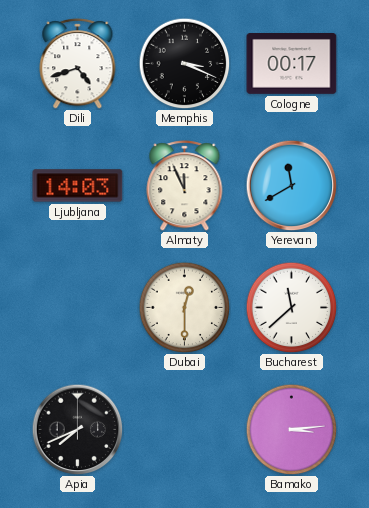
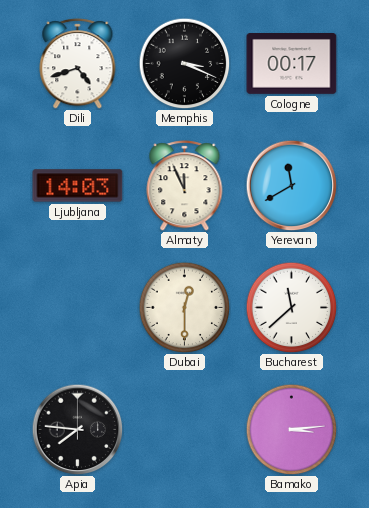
Apia: 7:41 -> 7:46
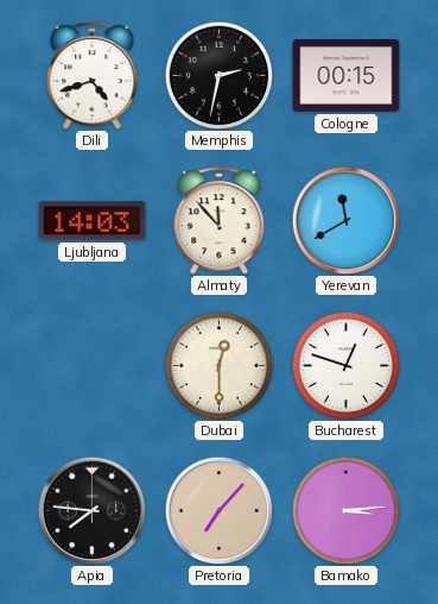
Memphis: 3:19 -> 2:32
Cologne: 00:17 -> 00:15
Almaty: 11:56 -> 11:53
Bucharest: 11:38 -> 12:48
Pretoria: none -> 7:07
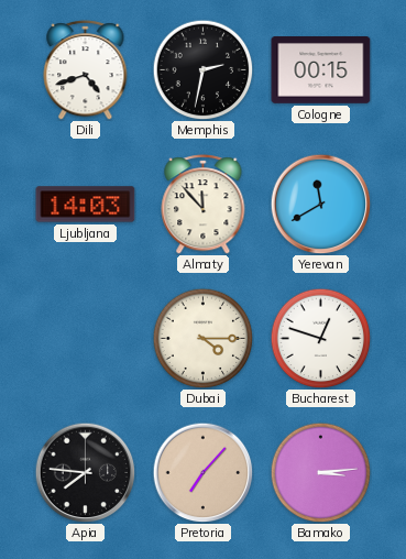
Dubai: 12:30 -> 4:15
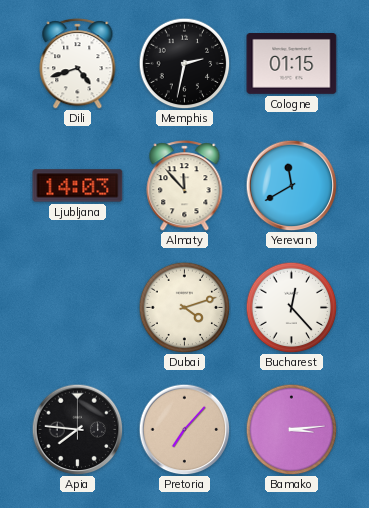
Cologne: 00:15 -> 01:15
Dubai: 4:15 -> 4:12
Bucharest: 12:48 -> 12:23
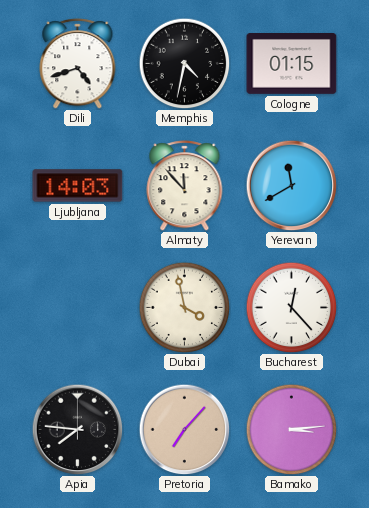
Memphis: 2:32 -> 4:32
Dubai: 4:12 -> 3:58
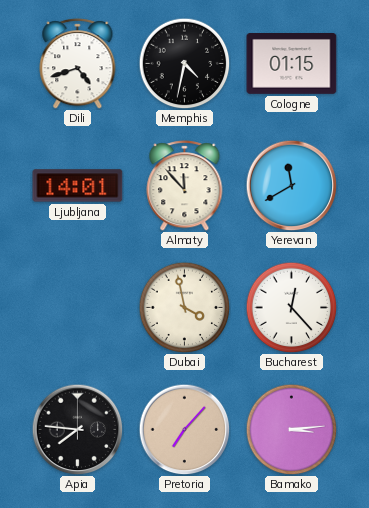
Ljubljana: 14:03 -> 14:01
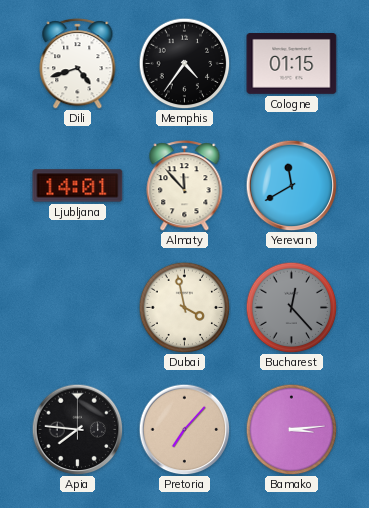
Memphis: 4:32 -> 4:36
Bucharest dial: white -> grey
